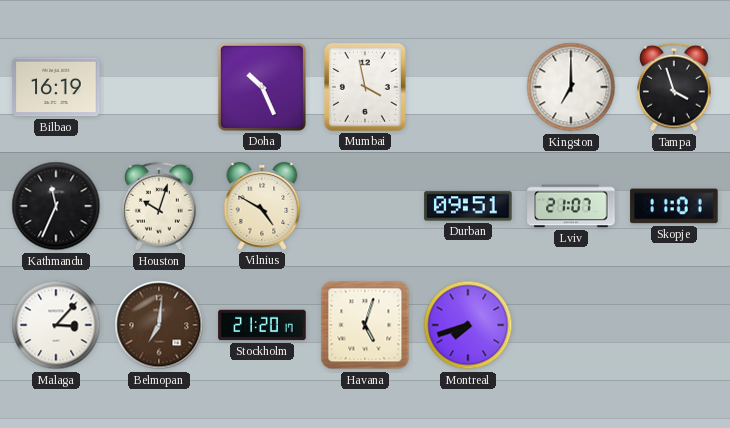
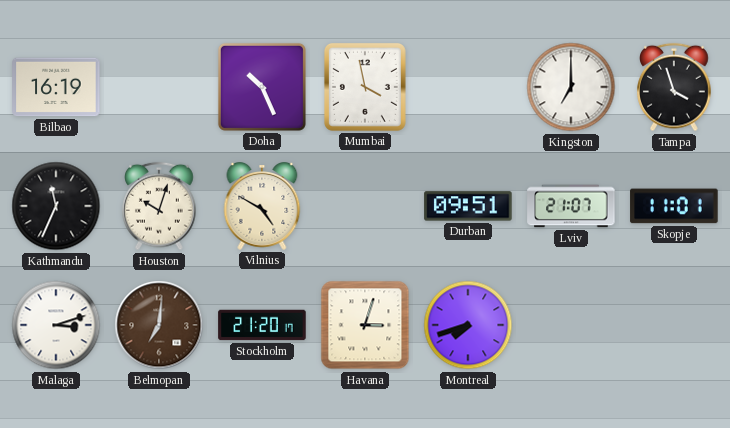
Malaga: 3:07 -> 3:12
Havana: 5:03 -> 3:03
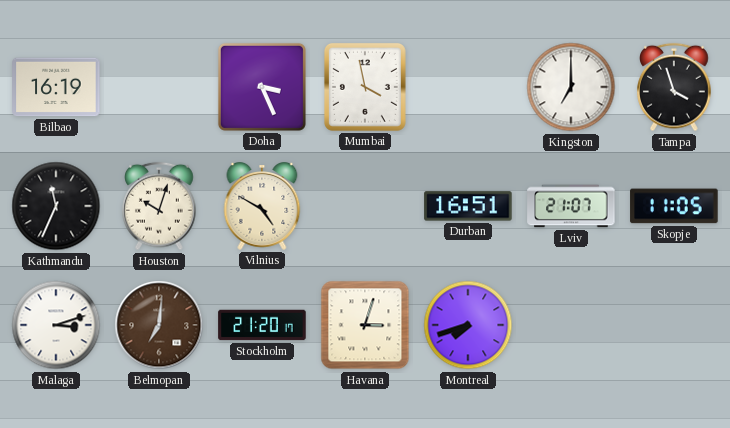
Doha: 10:26 -> 3:26
Durban: 09:51 -> 16:51
Skopje: 11:01 -> 11:05
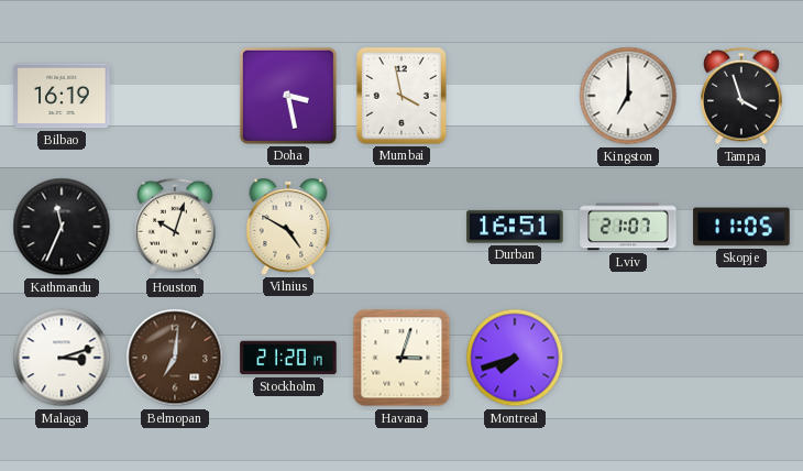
Doha: 3:26 -> 3:28
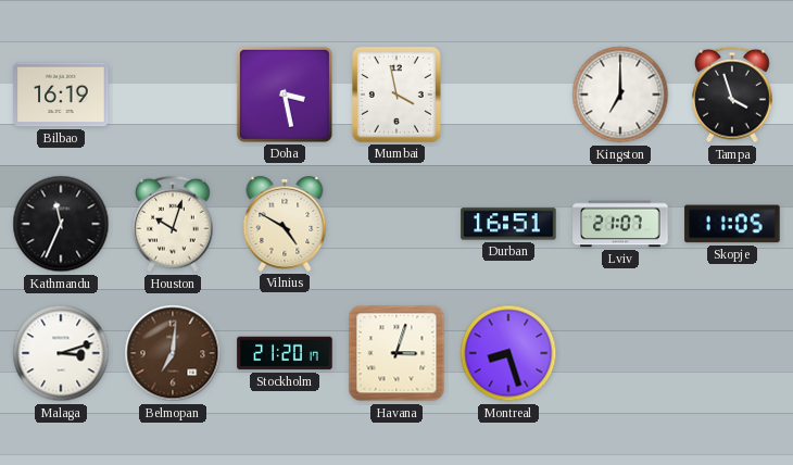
Montreal: 7:42 -> 8:27
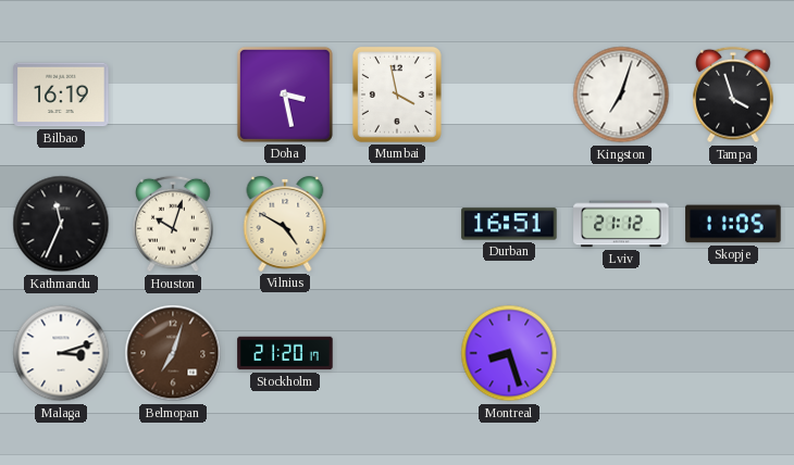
Kingston: 7:00 -> 7:03
Lviv: 21:07 -> 21:12
Belmopan: 7:01 -> 7:03
Havana: 3:03 -> none
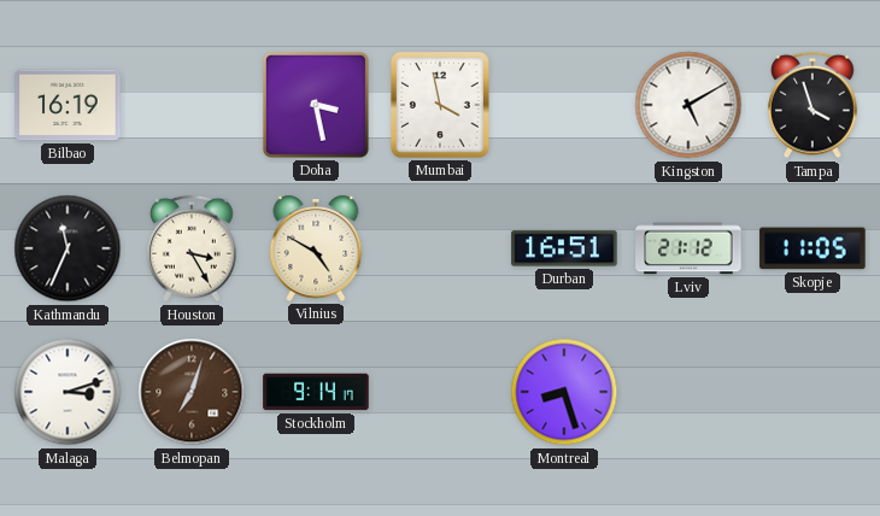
Kingston: 7:03 -> 5:10
Houston: 10:03 -> 3:25
Stockholm: 21:20 -> 9:14
